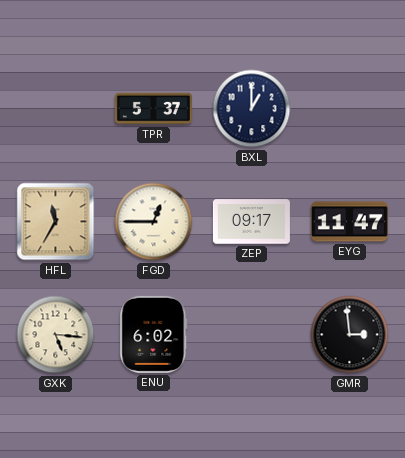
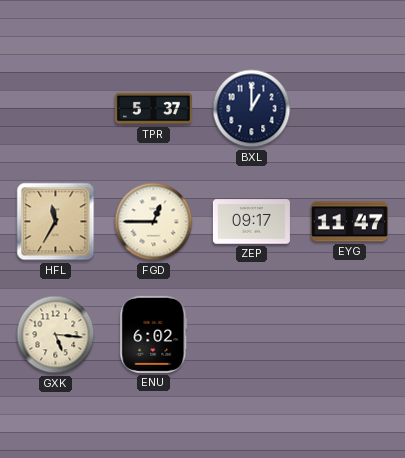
GMR: 2:59 -> none
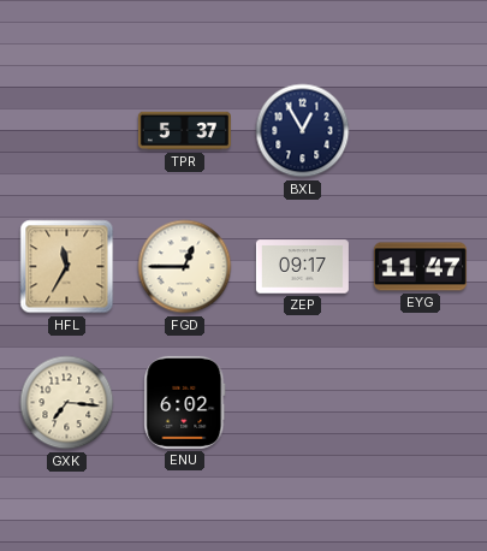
BXL: 1:00 -> 12:55
GXK: 5:16 -> 7:16
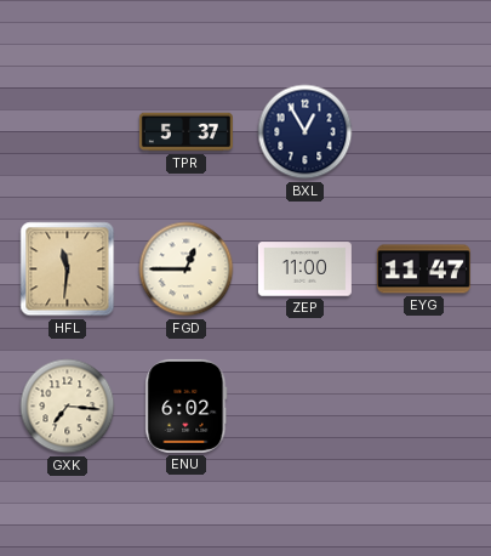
HFL: 11:35 -> 11:31
ZEP: 09:17 -> 11:00
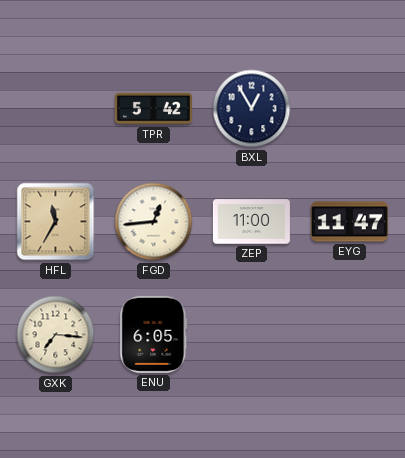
TPR: 5:37 -> 5:42
HFL: 11:31 -> 11:35
FGD: 12:45 -> 12:44
ENU: 6:02 -> 6:05
